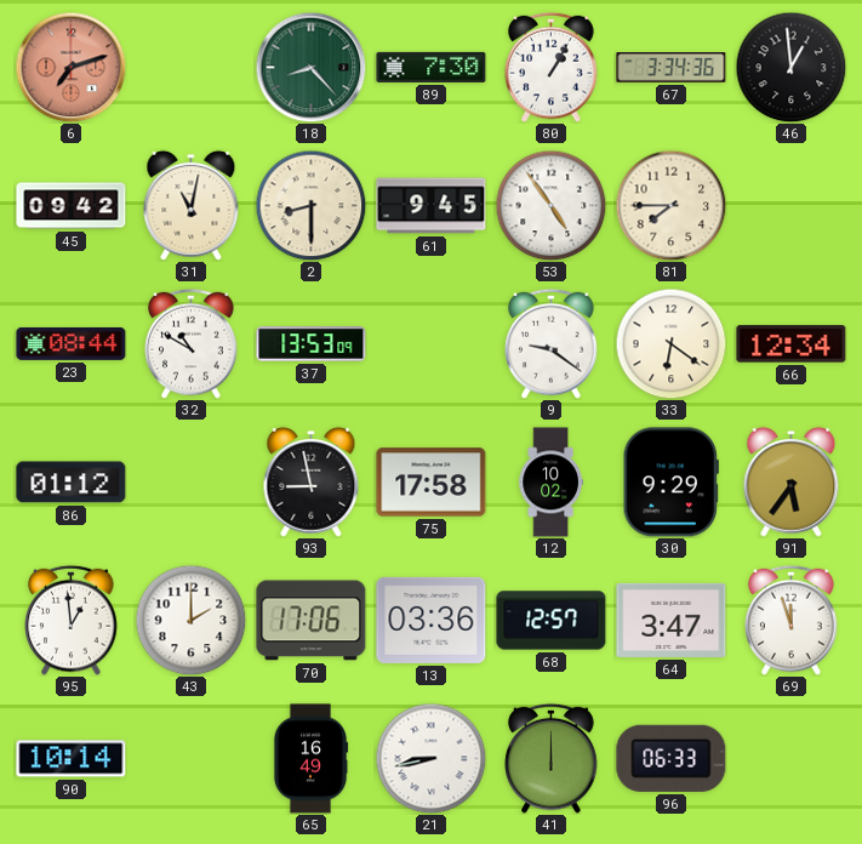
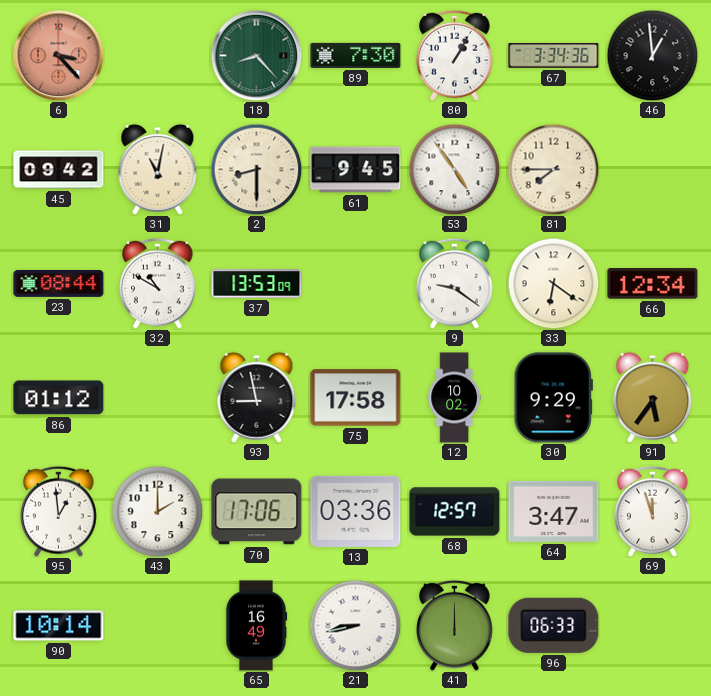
6: 7:12 -> 3:23
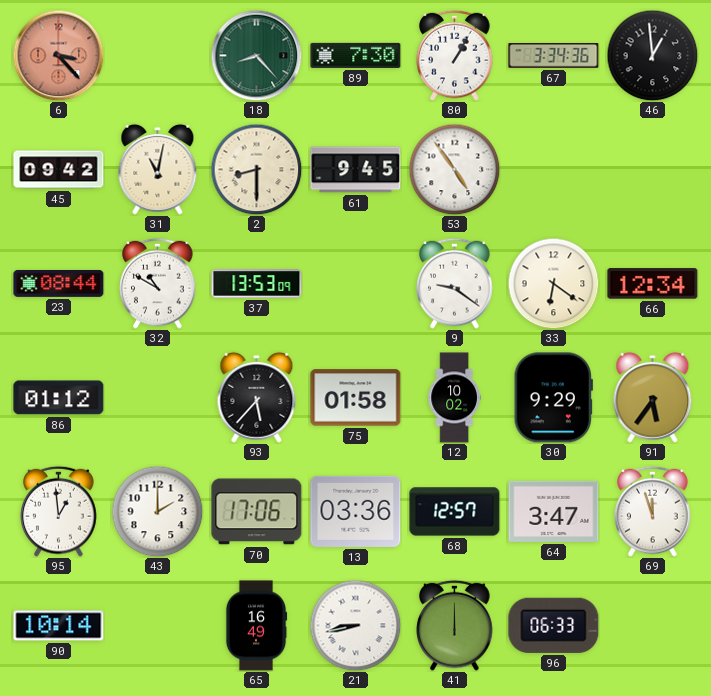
81: 7:45 -> none
93: 8:58 -> 5:37
75: 17:58 -> 01:58
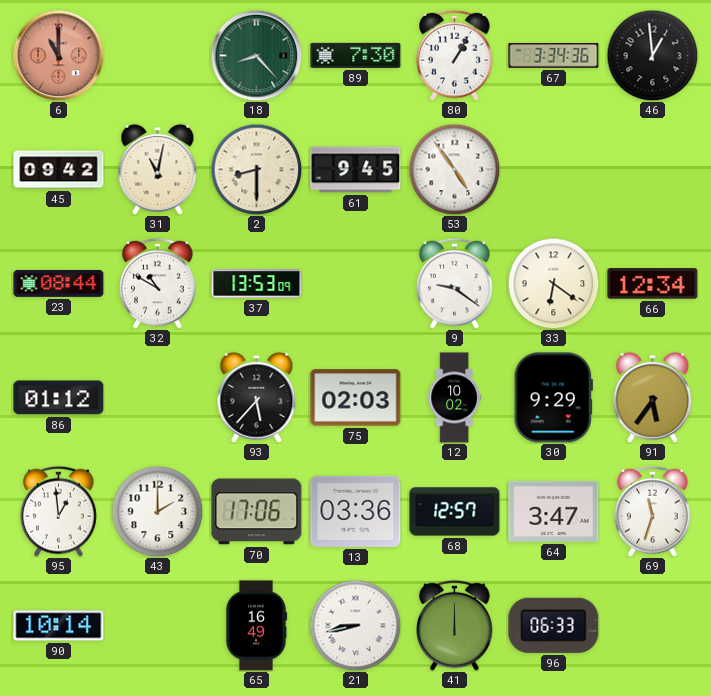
6: 3:23 -> 11:00
75: 01:58 -> 02:03
69: 11:57 -> 11:33
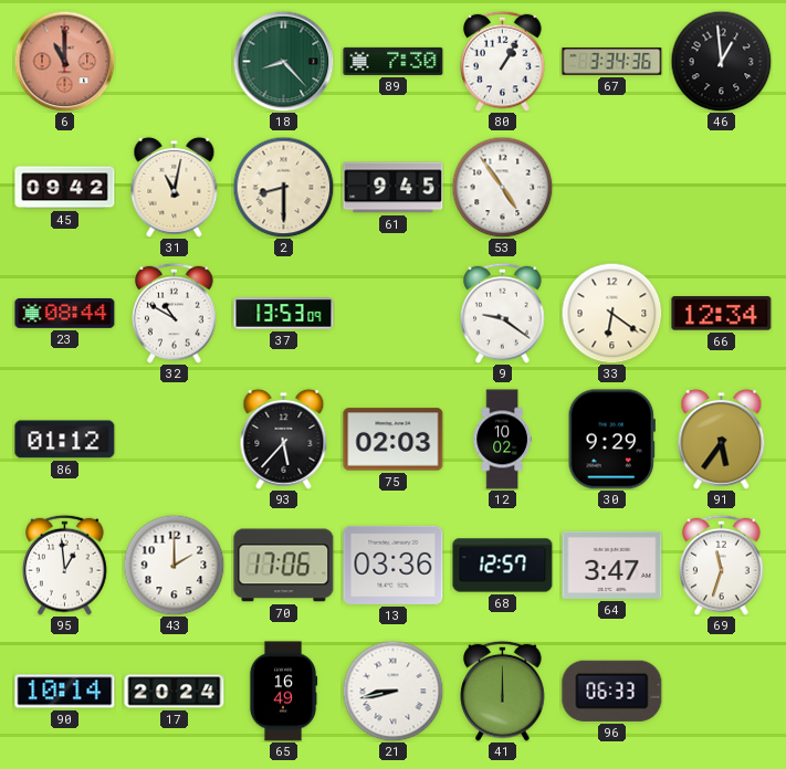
17: none -> 20:24
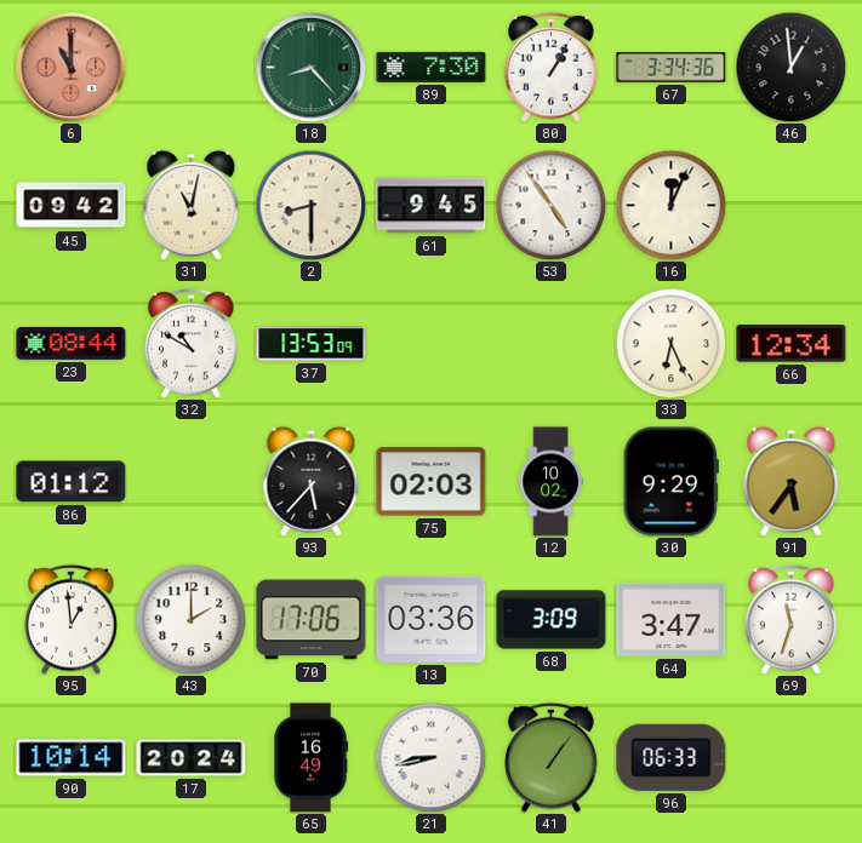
16: none -> 12:04
9: 9:21 -> none
33: 6:21 -> 6:26
68: 12:57 -> 3:09
41: 12:00 -> 1:06
